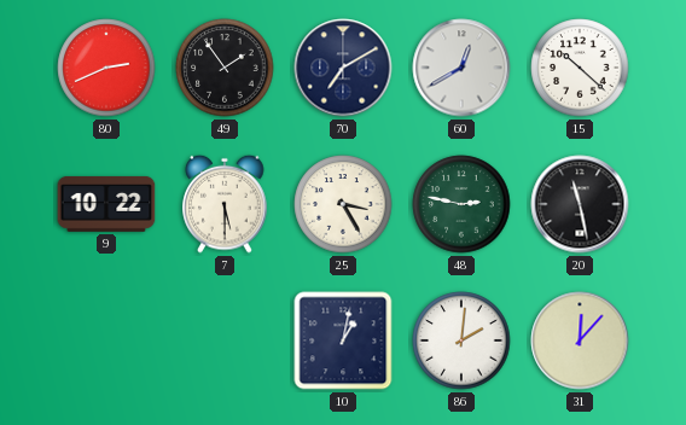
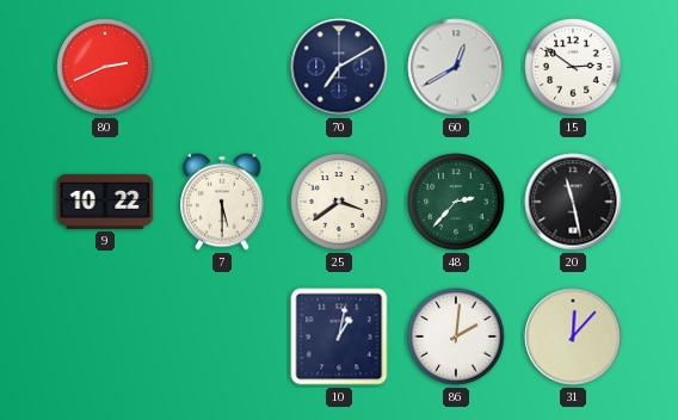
49: 1:54 -> none
15: 10:22 -> 2:51
25: 3:25 -> 3:39
48: 2:47 -> 2:37
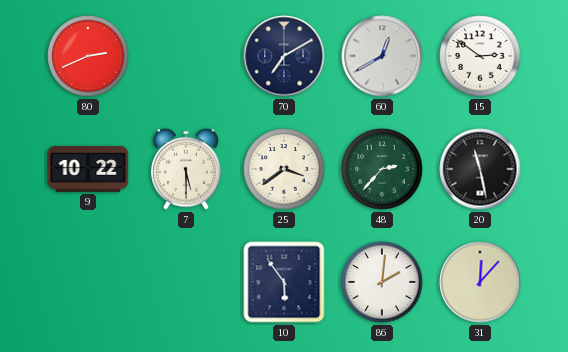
10: 1:02 -> 5:54
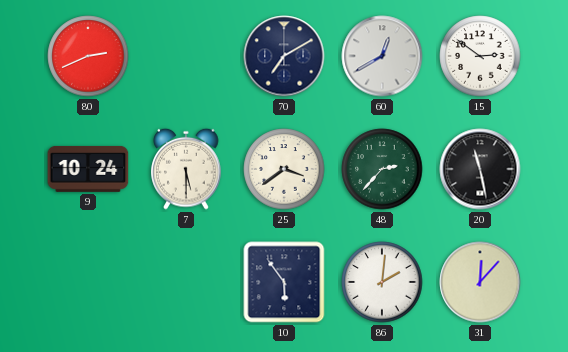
9: 10:22 -> 10:24
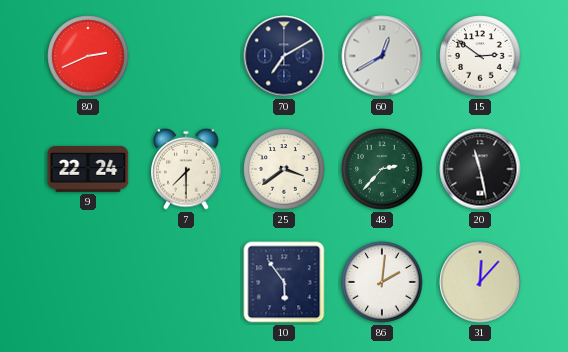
9: 10:24 -> 22:24
7: 5:30 -> 7:30
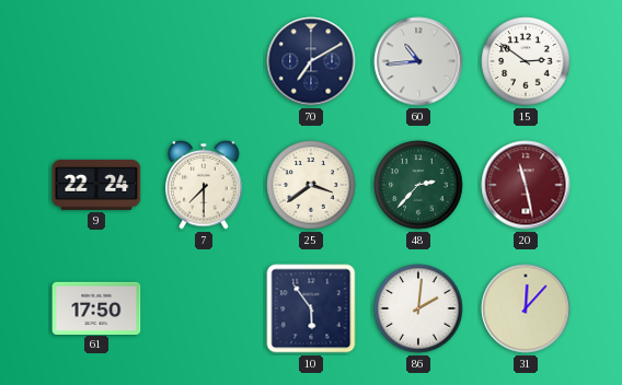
80: 2:41 -> none
60: 12:40 -> 10:44
20 dial: black -> burgundy
61: none -> 17:50
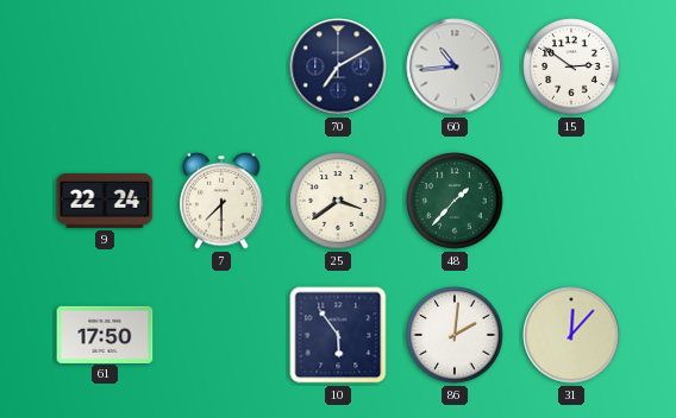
48: 2:37 -> 1:37
20: 11:28 -> none
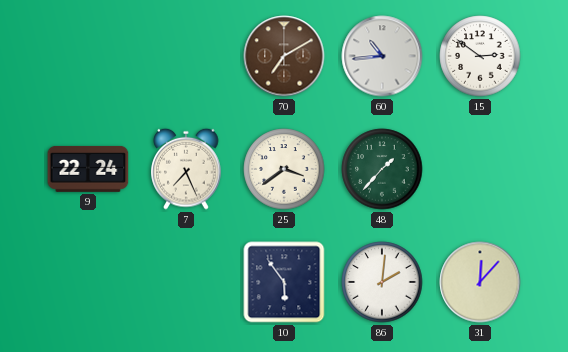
70 dial: navy -> brown
7: 7:30 -> 7:26
61: 17:50 -> none
